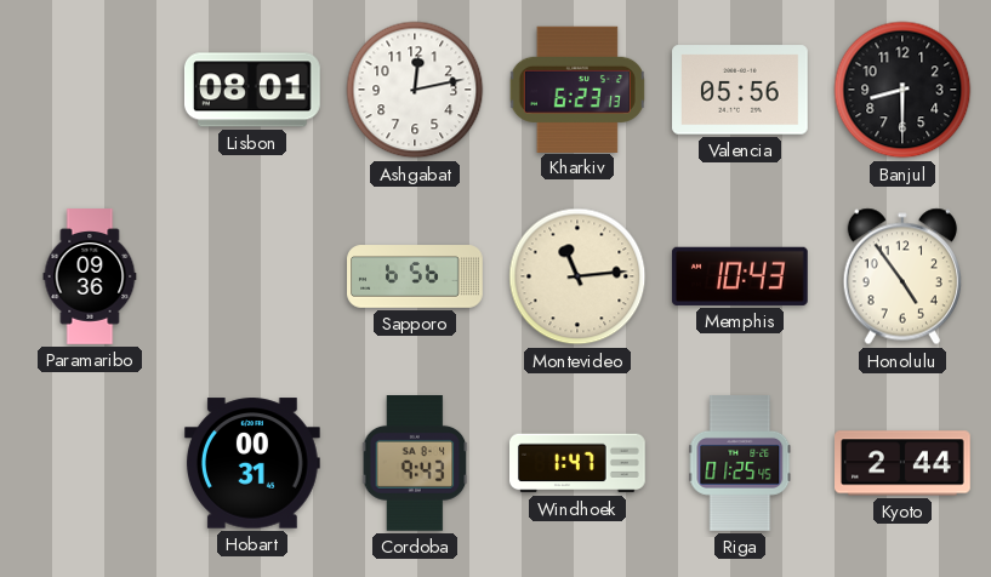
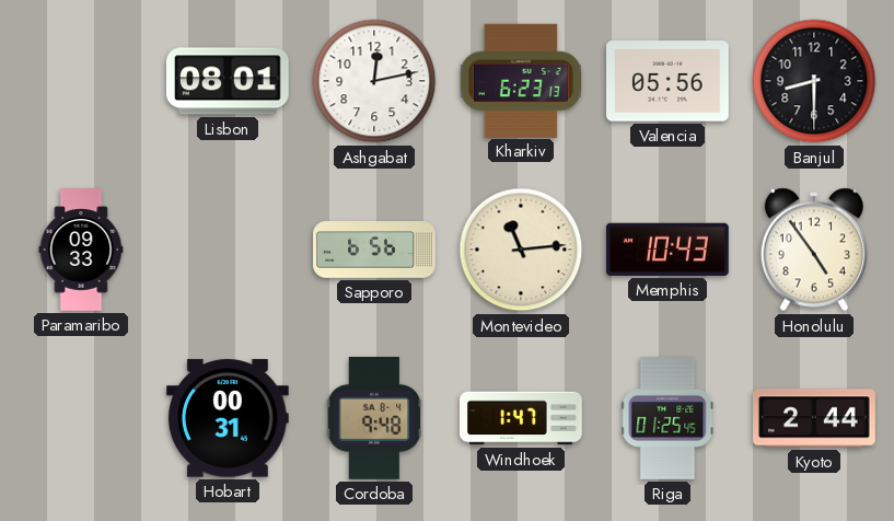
Paramaribo: 09:36 -> 09:33
Cordoba: 9:43 -> 9:48
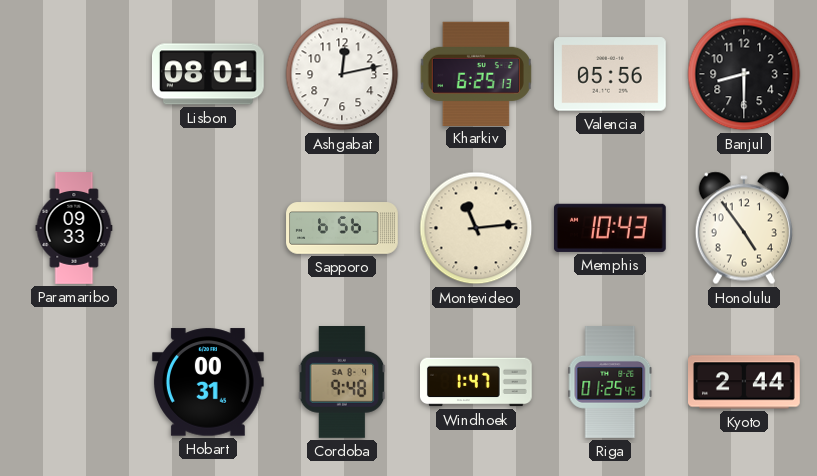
Kharkiv: 6:23 -> 6:25
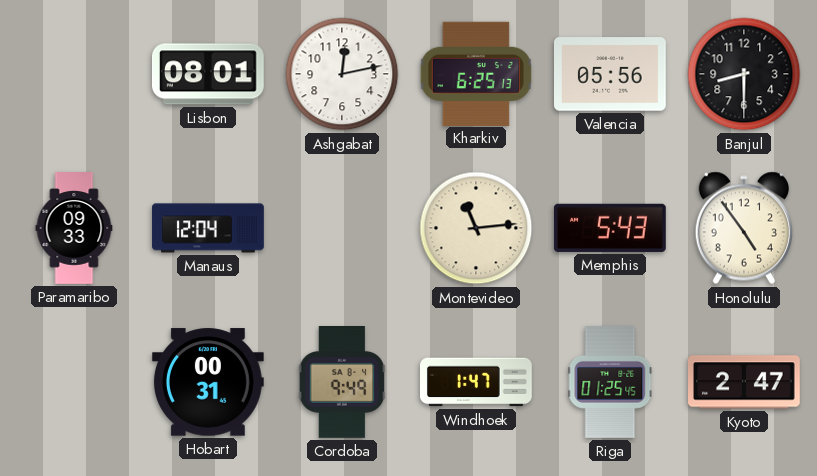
Manaus: none -> 12:04
Sapporo: 6:56 -> none
Memphis: 10:43 -> 5:43
Cordoba: 9:48 -> 9:49
Kyoto: 2:44 -> 2:47
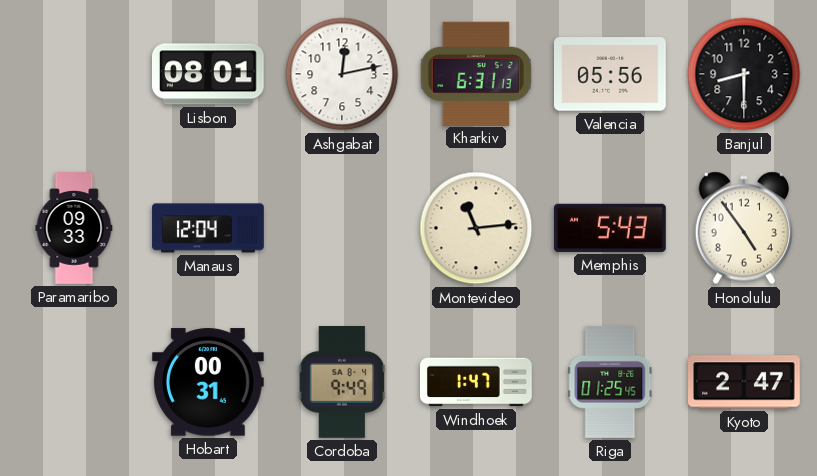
Kharkiv: 6:25 -> 6:31
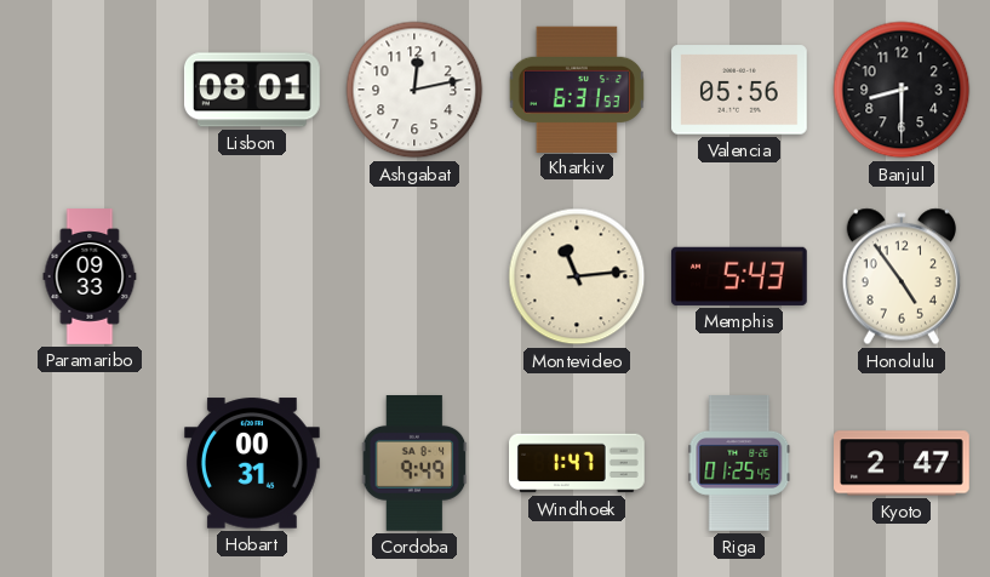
Kharkiv: 6:31:13 -> 6:31:53
Manaus: 12:04 -> none
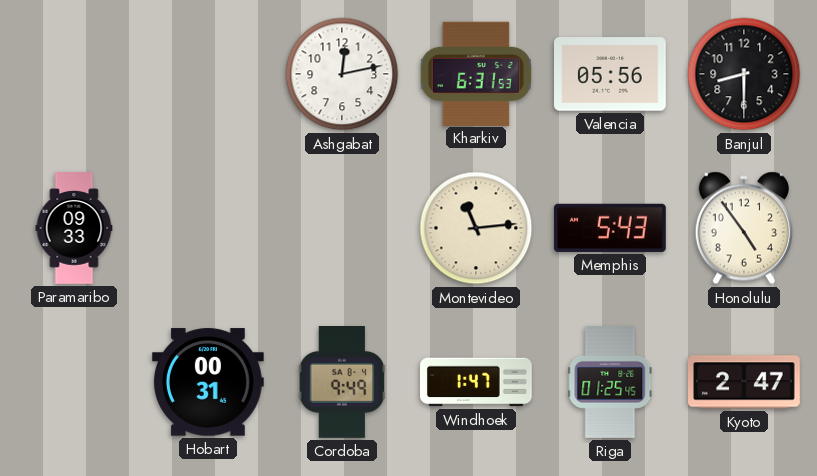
Lisbon: 08:01 -> none
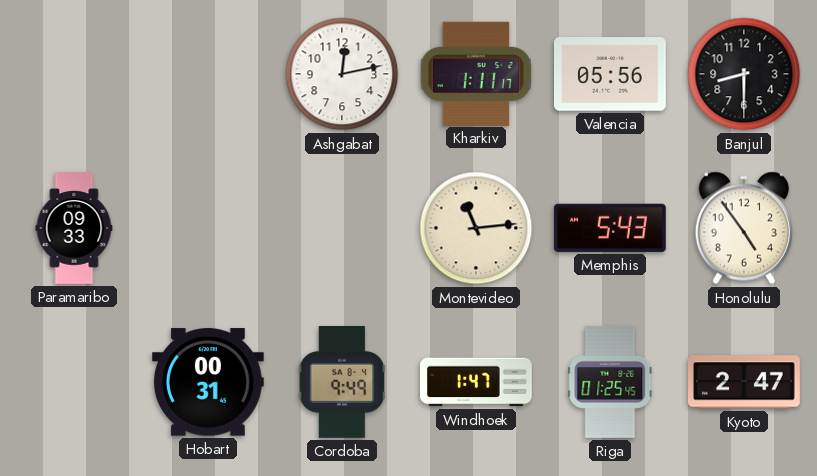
Kharkiv: 6:31 -> 1:11
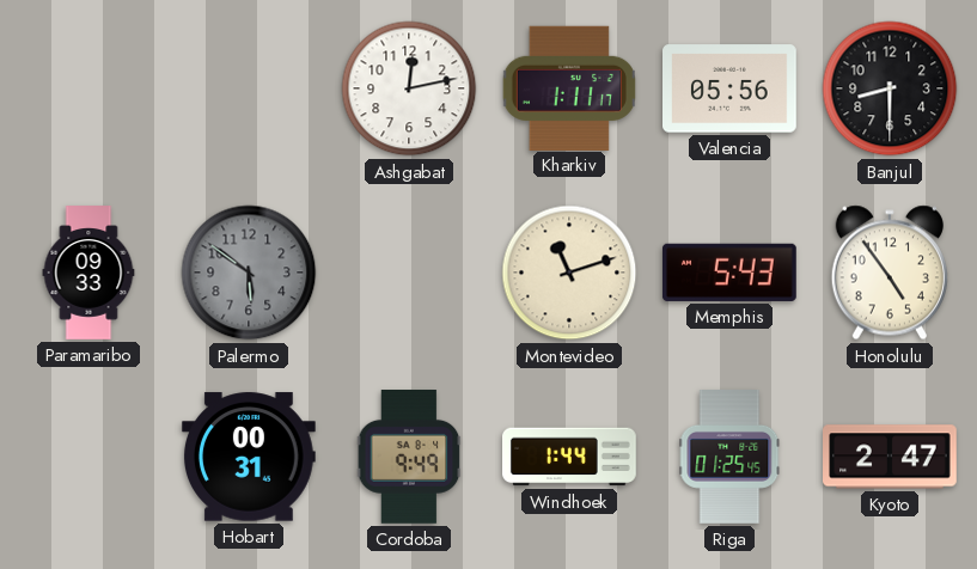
Palermo: none -> 5:51
Montevideo: 11:14 -> 11:12
Windhoek: 1:47 -> 1:44
